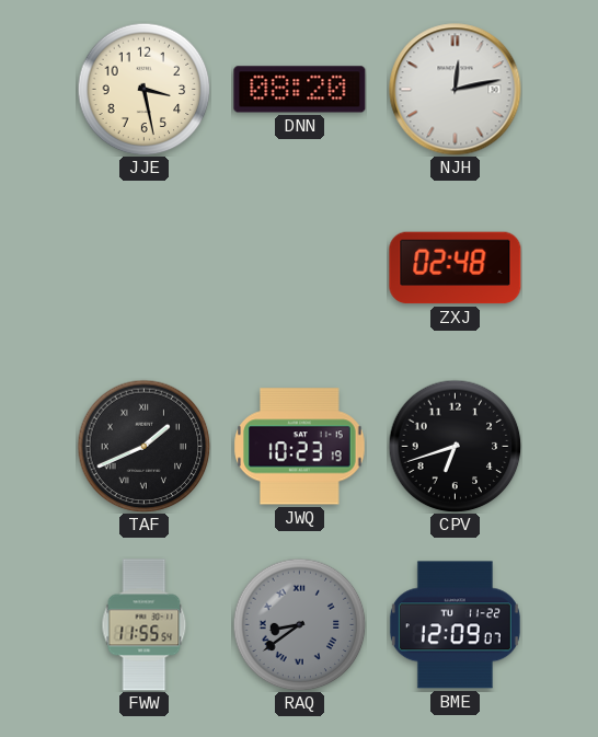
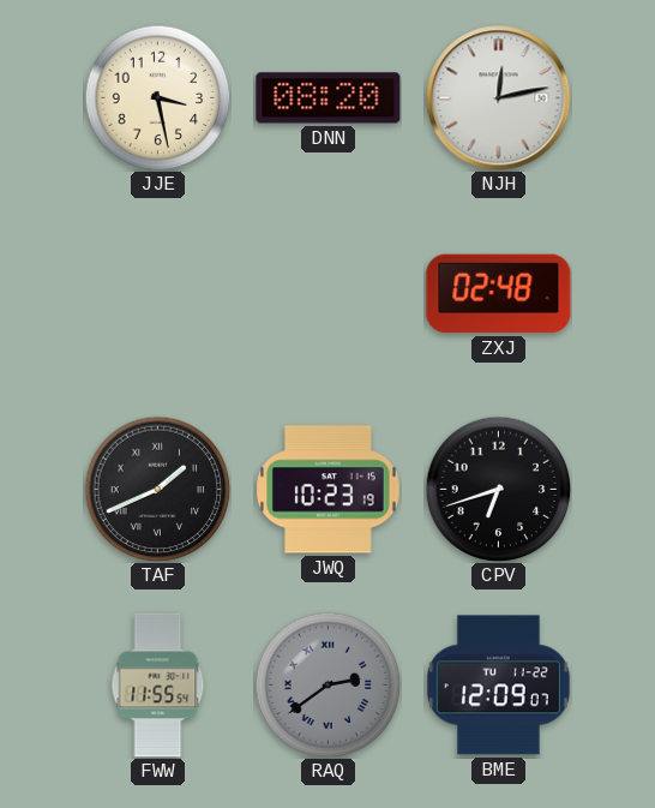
RAQ: 8:39 -> 2:39
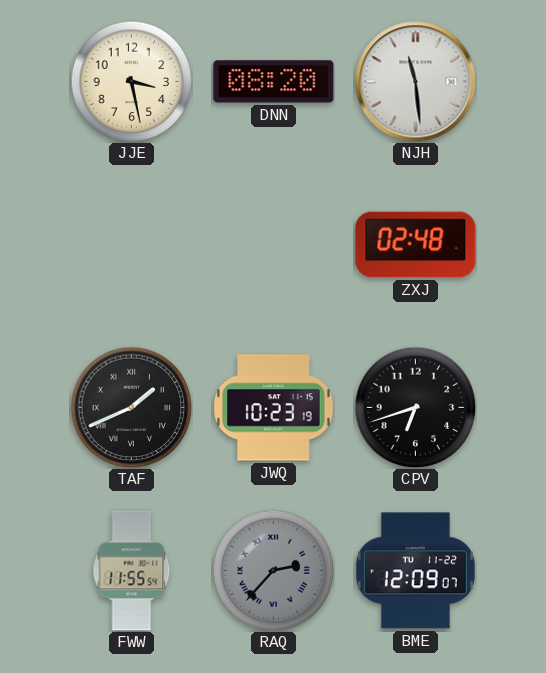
NJH: 12:13 -> 11:29
RAQ: 2:39 -> 2:37
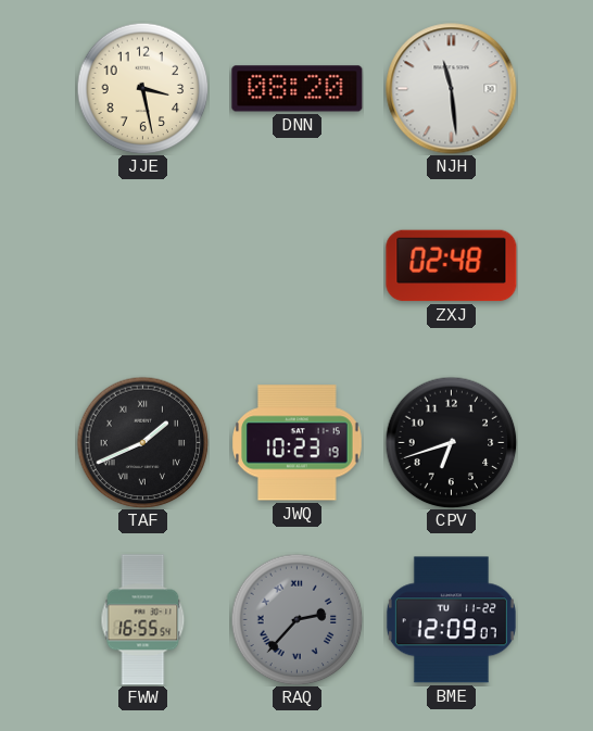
FWW: 11:55 -> 16:55
